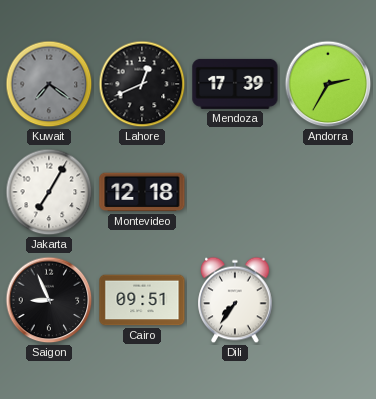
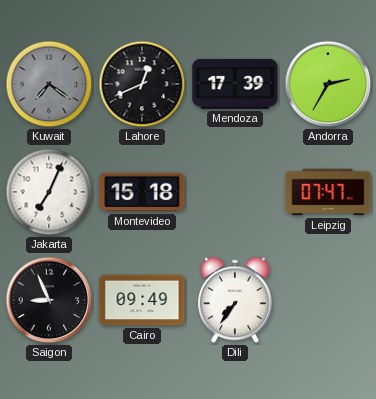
Jakarta: 7:05 -> 7:04
Montevideo: 12:18 -> 15:18
Leipzig: none -> 07:47
Cairo: 09:51 -> 09:49
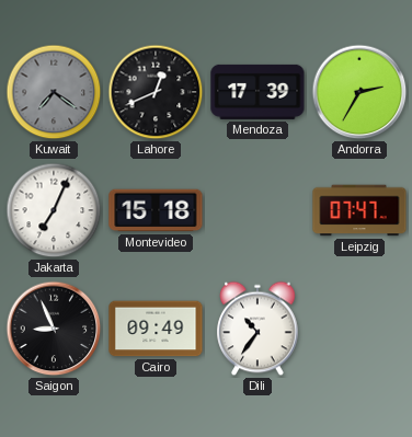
Dili: 7:36 -> 10:36
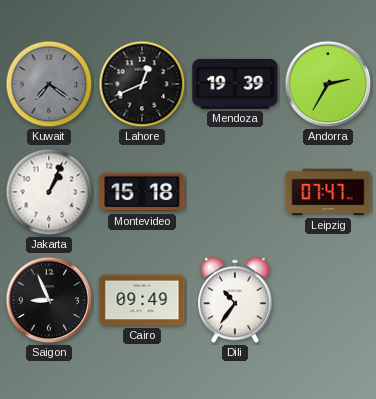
Mendoza: 17:39 -> 19:39
Jakarta: 7:04 -> 1:04
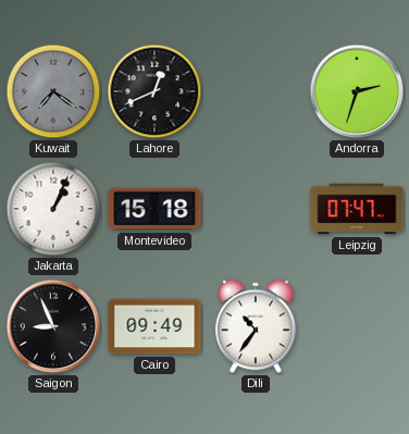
Mendoza: 19:39 -> none
Andorra: 2:35 -> 2:33
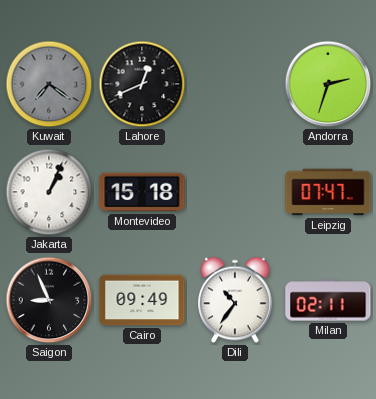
Milan: none -> 02:11
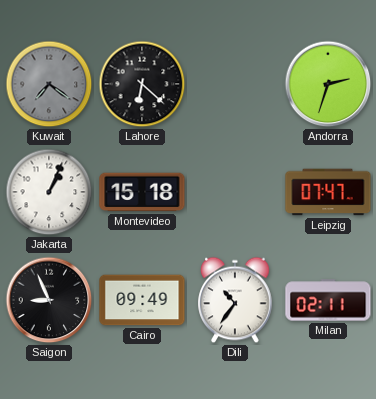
Lahore: 12:41 -> 6:22
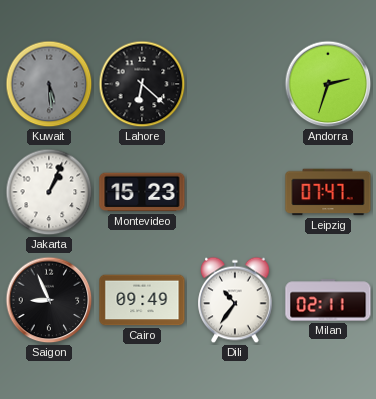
Kuwait: 7:21 -> 5:29
Montevideo: 15:18 -> 15:23
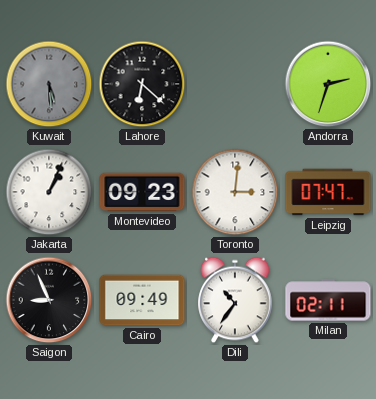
Montevideo: 15:23 -> 09:23
Toronto: none -> 3:01
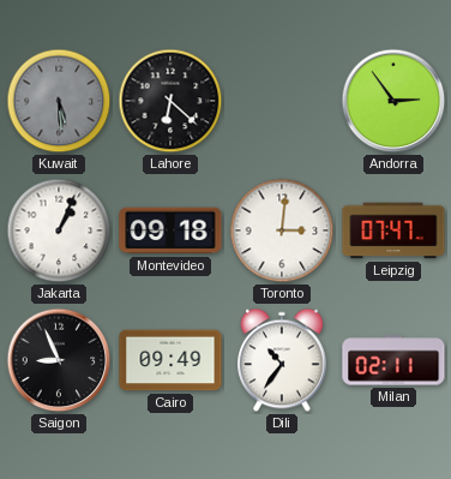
Andorra: 2:33 -> 2:54
Montevideo: 09:23 -> 09:18
